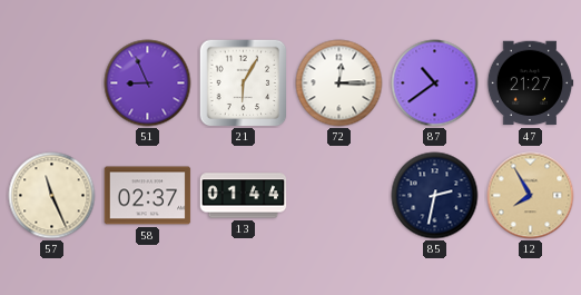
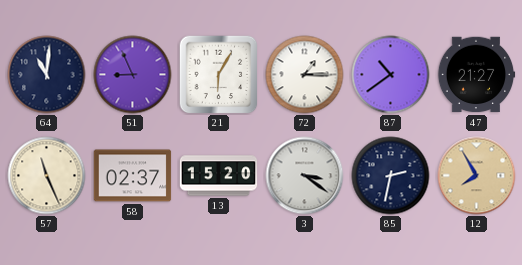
64: none -> 11:01
72: 12:15 -> 1:15
13: 01:44 -> 15:20
3: none -> 3:21
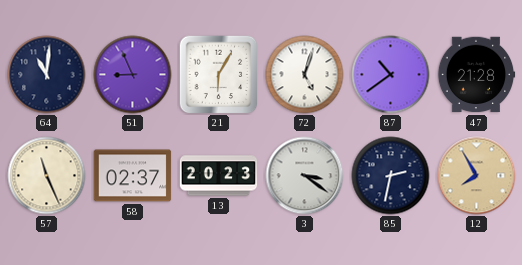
72: 1:15 -> 5:03
47: 21:27 -> 21:28
13: 15:20 -> 20:23
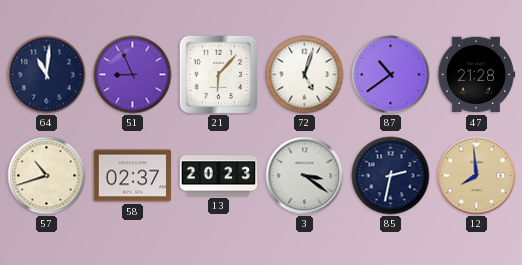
21: 6:05 -> 6:07
57: 11:26 -> 10:42
12: 7:55 -> 7:59
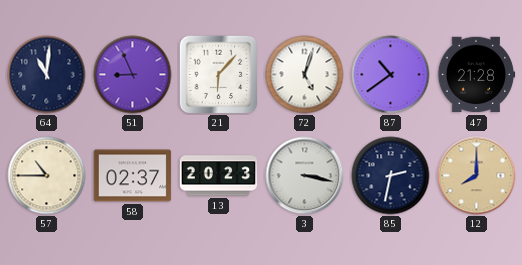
57: 10:42 -> 10:45
3: 3:21 -> 3:17
12: 7:59 -> 8:00
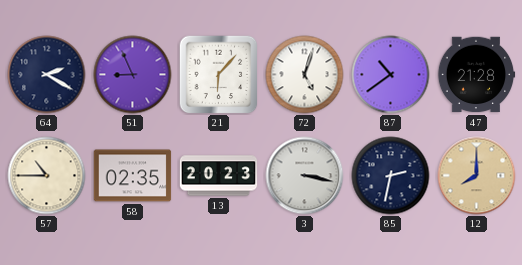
64: 11:01 -> 2:20
58: 02:37 -> 02:35
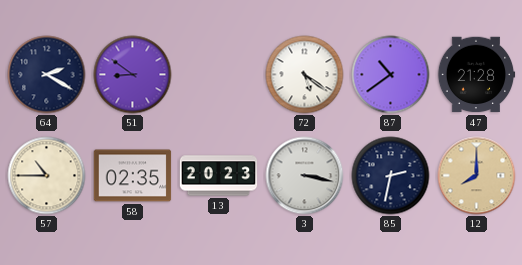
51: 8:56 -> 8:51
21: 6:07 -> none
72: 5:03 -> 5:21
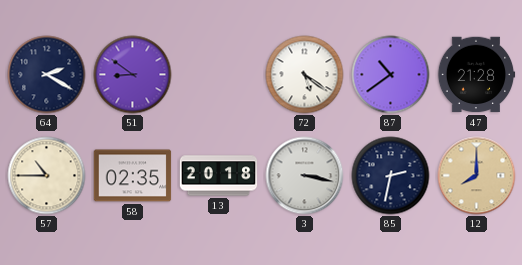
13: 20:23 -> 20:18
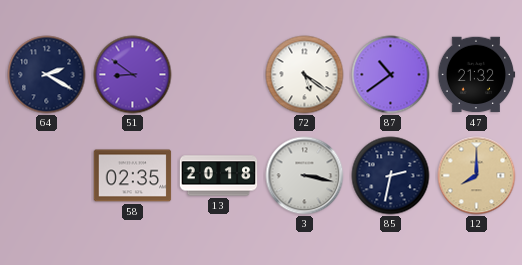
47: 21:28 -> 21:32
57: 10:45 -> none
